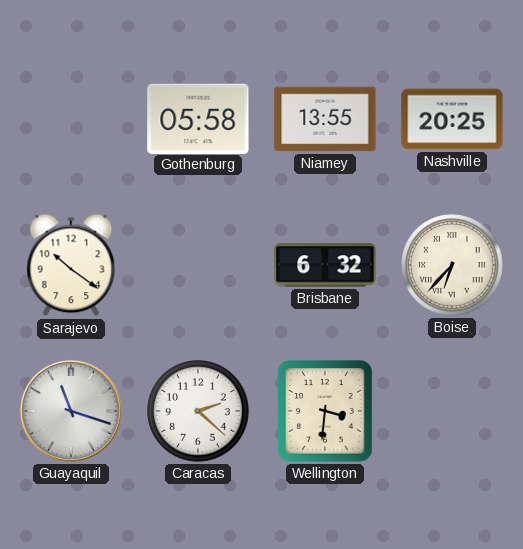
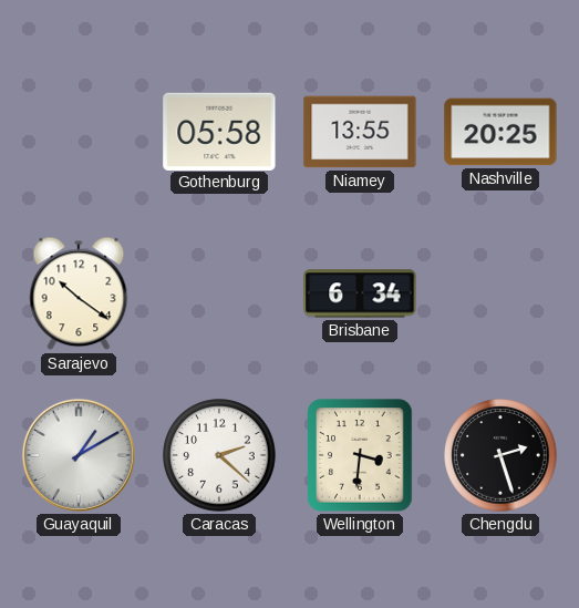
Brisbane: 6:32 -> 6:34
Boise: 6:37 -> none
Guayaquil: 11:18 -> 1:10
Chengdu: none -> 2:27
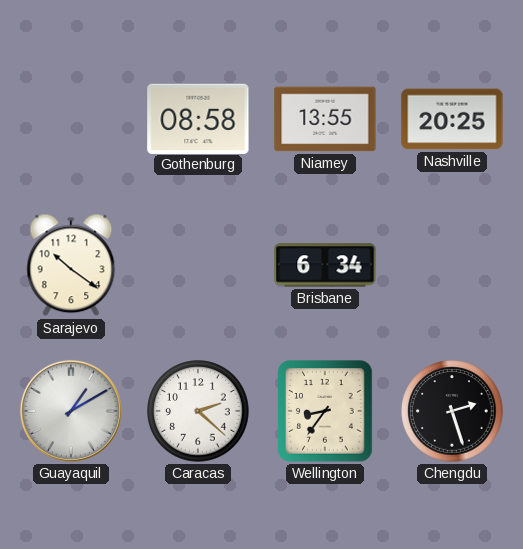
Gothenburg: 05:58 -> 08:58
Wellington: 3:31 -> 8:36
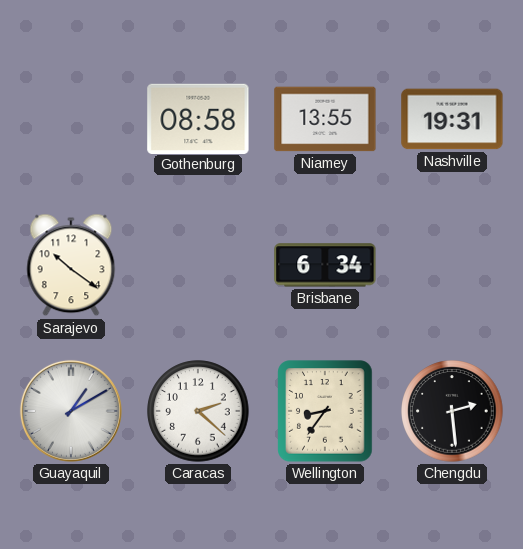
Nashville: 20:25 -> 19:31
Chengdu: 2:27 -> 2:29
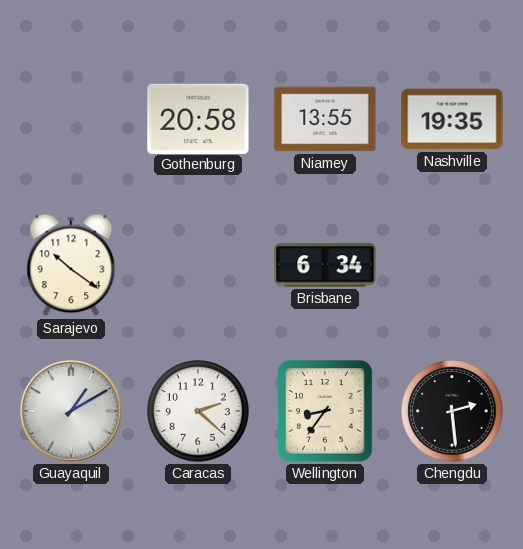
Gothenburg: 08:58 -> 20:58
Nashville: 19:31 -> 19:35
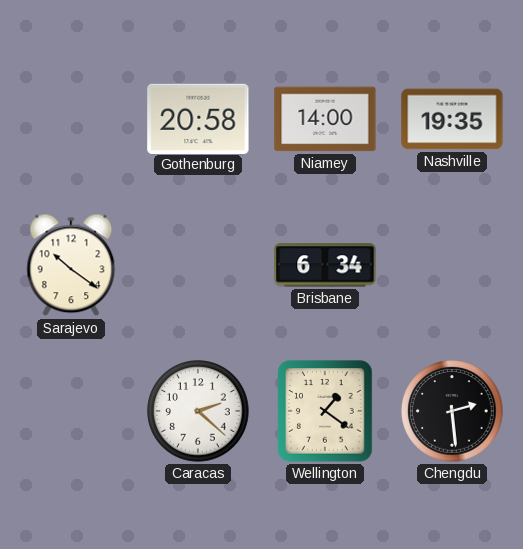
Niamey: 13:55 -> 14:00
Guayaquil: 1:10 -> none
Wellington: 8:36 -> 1:21
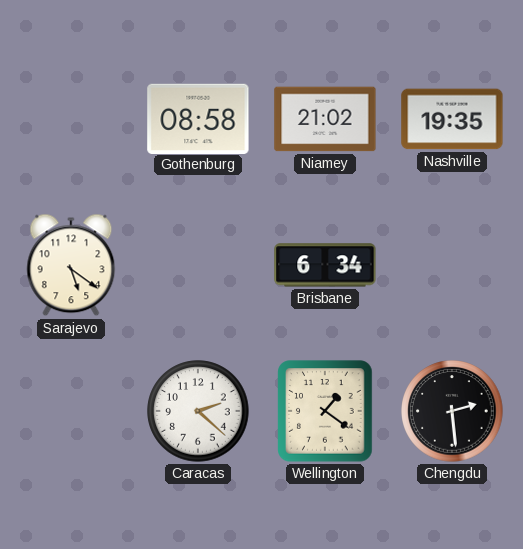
Gothenburg: 20:58 -> 08:58
Niamey: 14:00 -> 21:02
Sarajevo: 10:21 -> 5:21
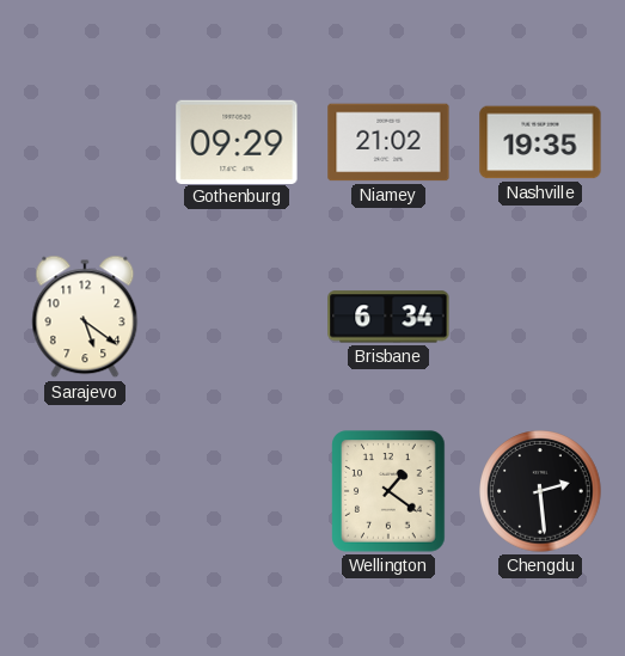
Gothenburg: 08:58 -> 09:29
Caracas: 2:22 -> none
